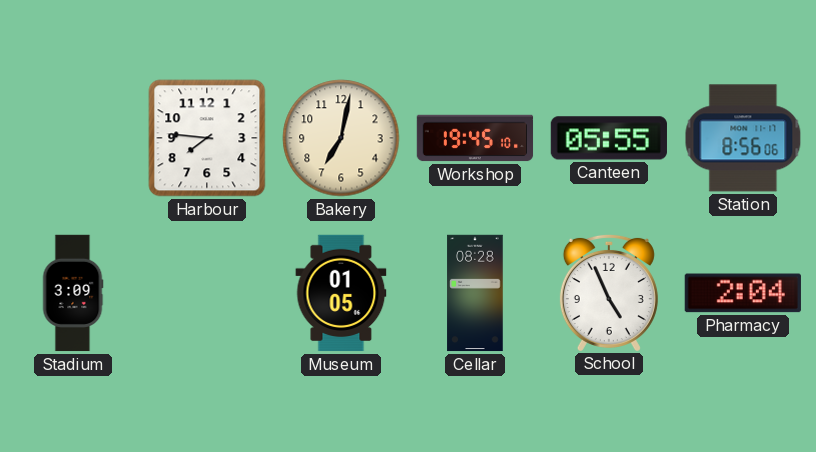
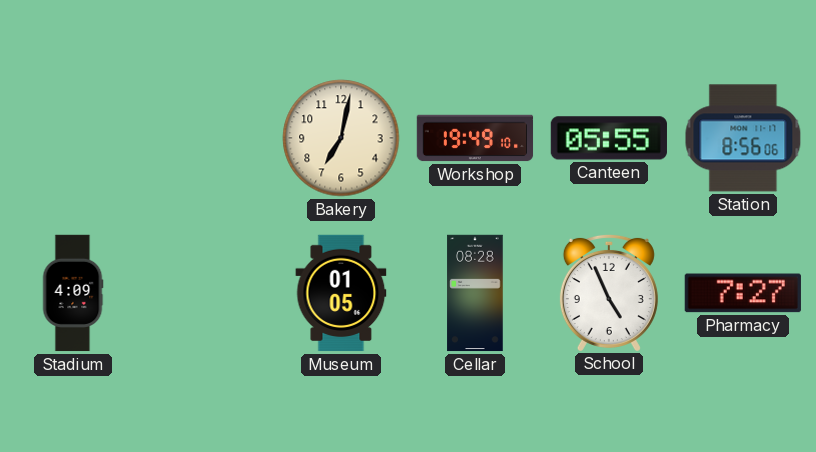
Harbour: 7:46 -> none
Workshop: 19:45 -> 19:49
Stadium: 3:09 -> 4:09
Pharmacy: 2:04 -> 7:27
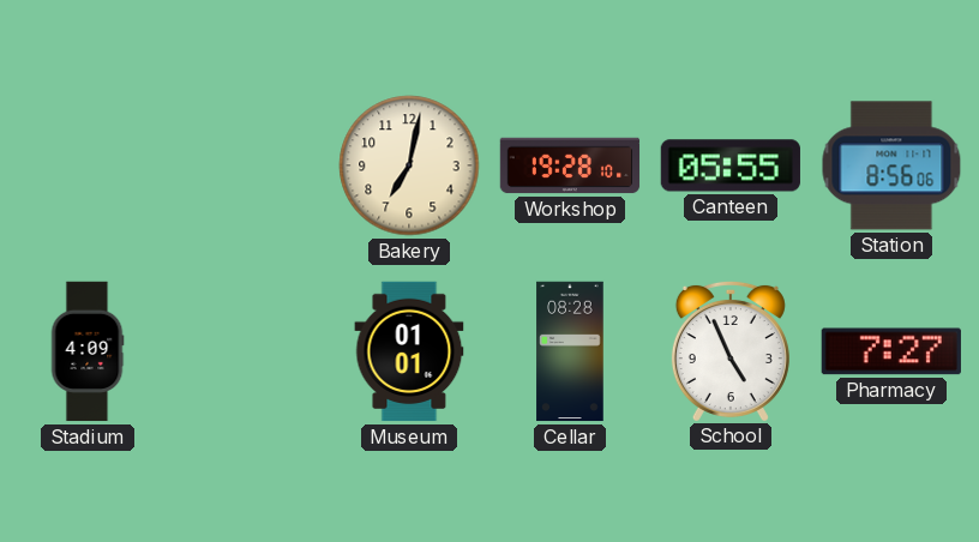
Workshop: 19:49 -> 19:28
Museum: 01:05 -> 01:01
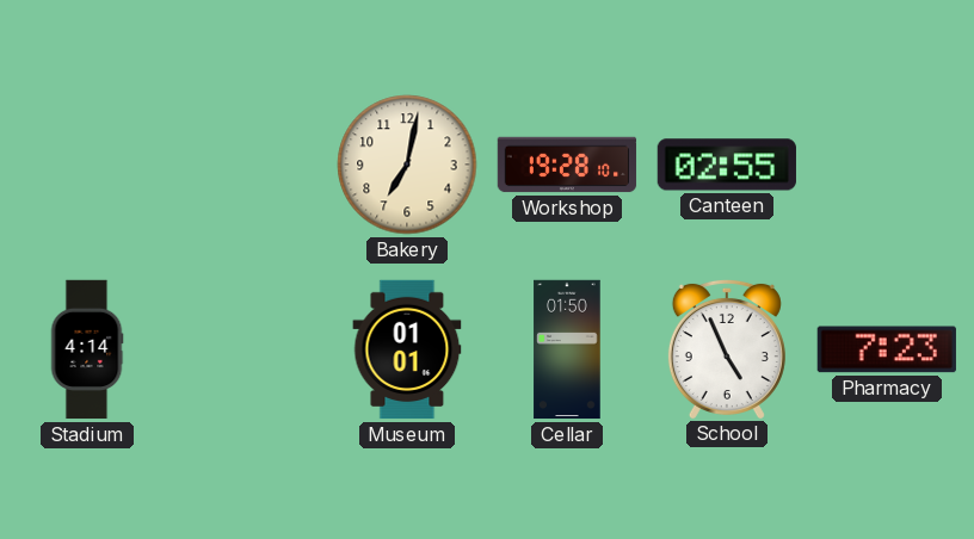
Canteen: 05:55 -> 02:55
Station: 8:56 -> none
Stadium: 4:09 -> 4:14
Cellar: 08:28 -> 01:50
Pharmacy: 7:27 -> 7:23
